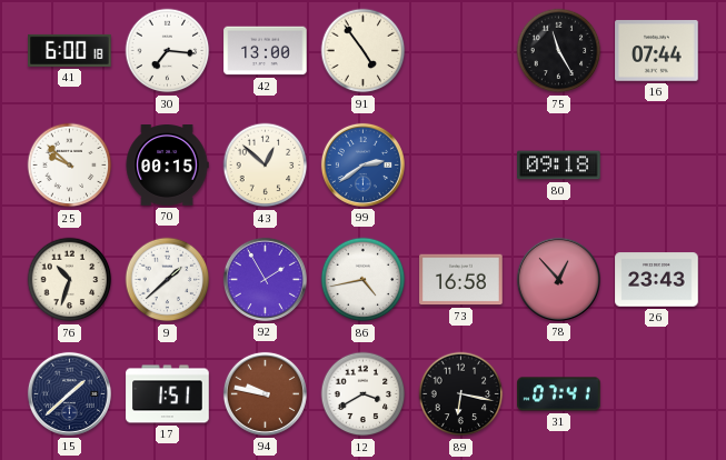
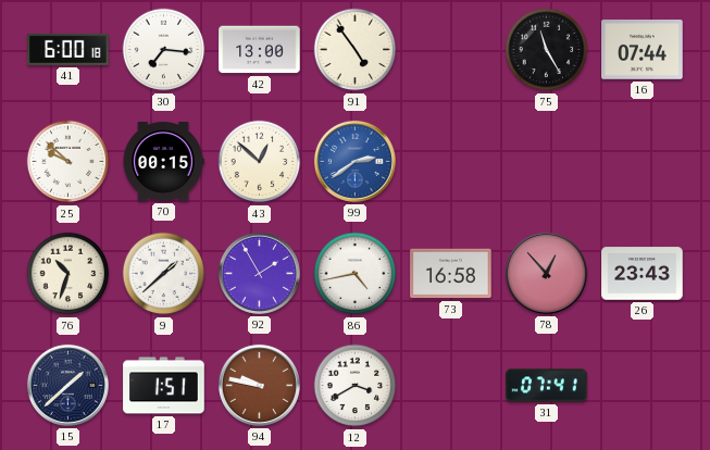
80: 09:18 -> none
89: 6:17 -> none
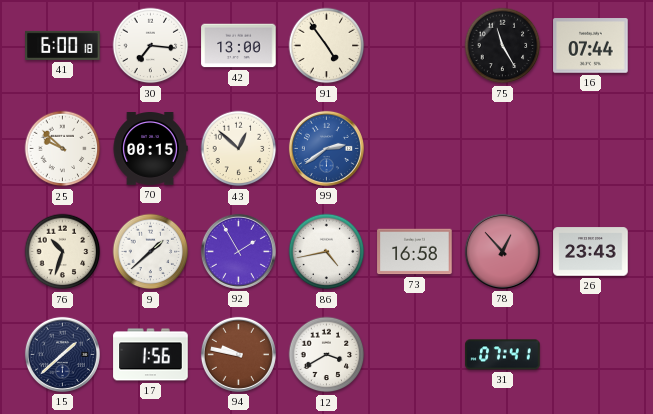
17: 1:51 -> 1:56
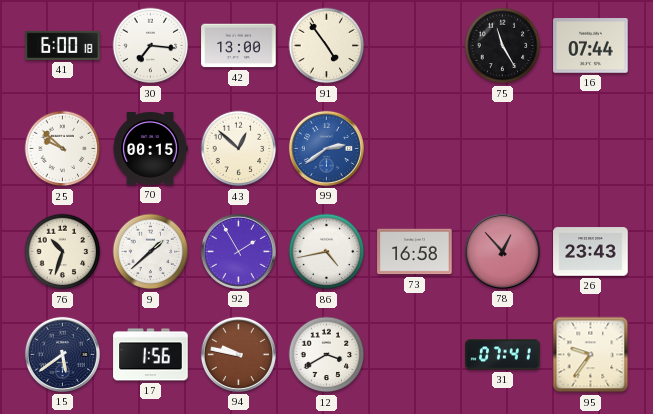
15: 1:38 -> 5:39
95: none -> 9:36
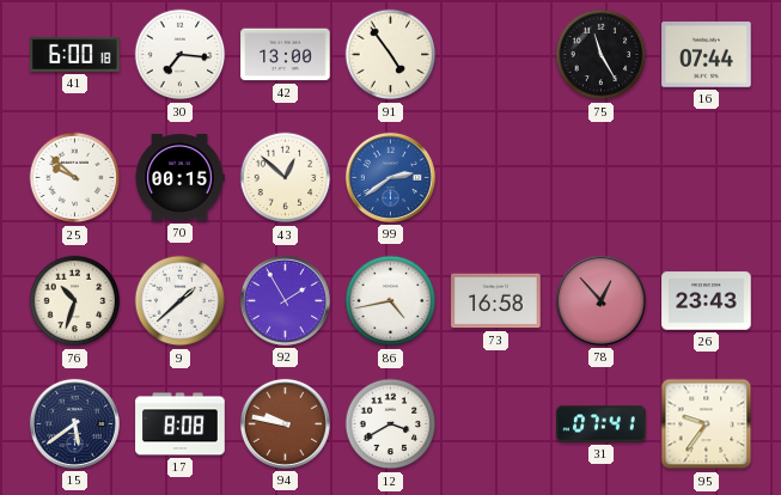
17: 1:56 -> 8:08
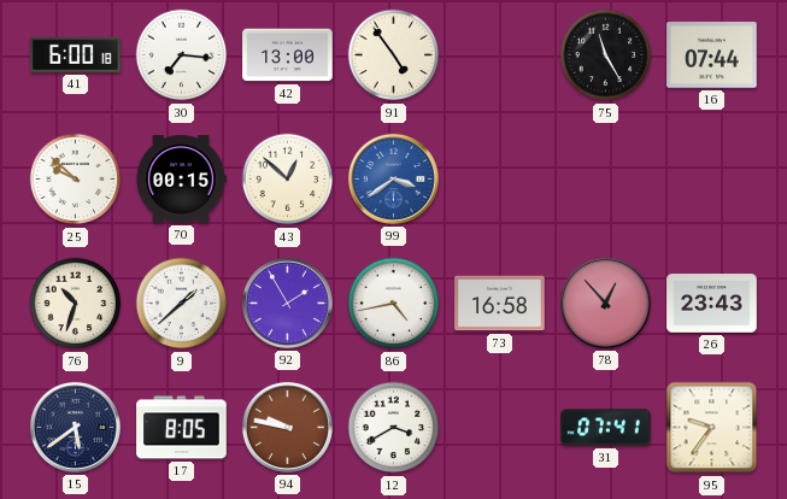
99: 2:39 -> 3:39
17: 8:08 -> 8:05
